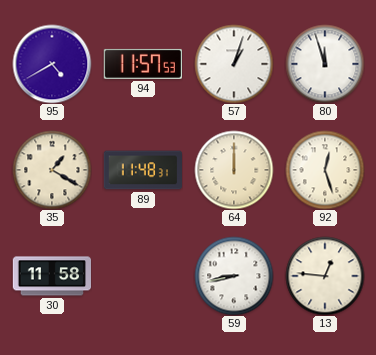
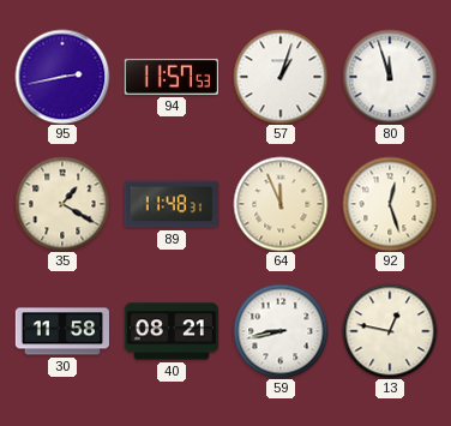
95: 4:40 -> 2:43
64: 12:00 -> 11:56
40: none -> 08:21
13: 12:46 -> 12:47
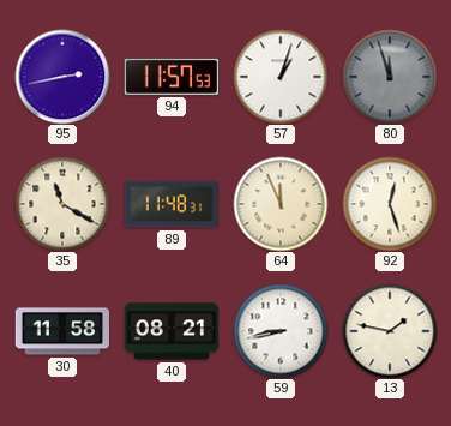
80 dial: white -> grey
35: 1:20 -> 11:20
13: 12:47 -> 1:47
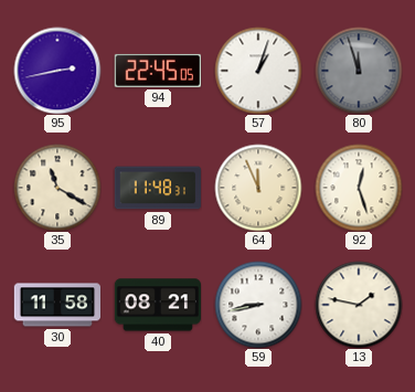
94: 11:57 -> 22:45
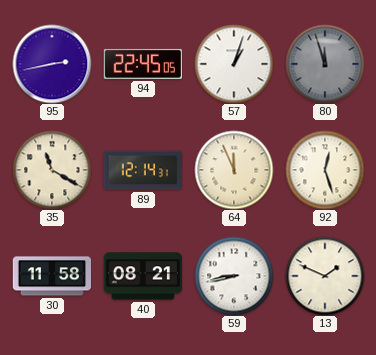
89: 11:48 -> 12:14
13: 1:47 -> 1:49
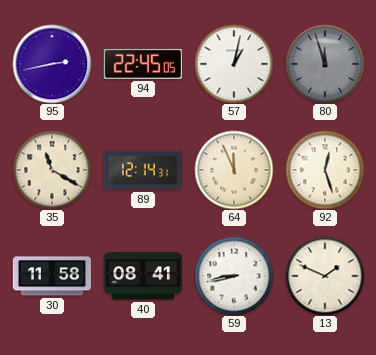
57: 1:03 -> 1:02
40: 08:21 -> 08:41
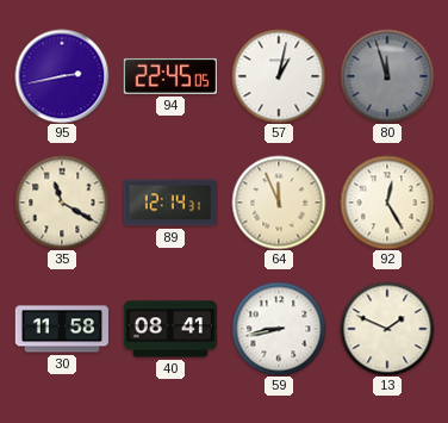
92: 12:27 -> 12:25
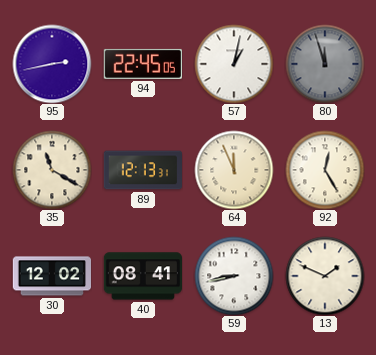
89: 12:14 -> 12:13
30: 11:58 -> 12:02
